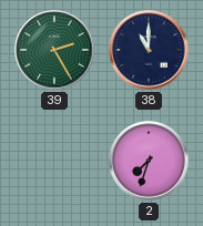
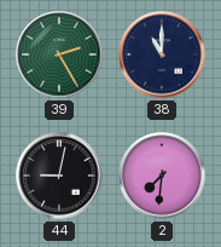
44: none -> 9:02
2: 7:33 -> 7:31
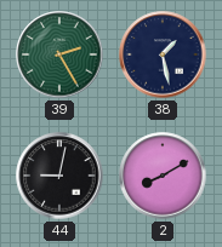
38: 11:00 -> 1:28
2: 7:31 -> 8:10
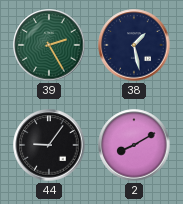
44: 9:02 -> 9:06
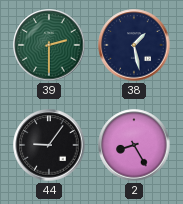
39: 2:25 -> 2:30
2: 8:10 -> 8:25
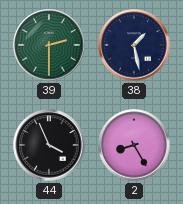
44: 9:06 -> 3:56
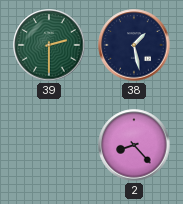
44: 3:56 -> none
2: 8:25 -> 8:23
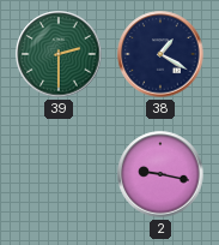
38: 1:28 -> 1:20
2: 8:23 -> 9:17
